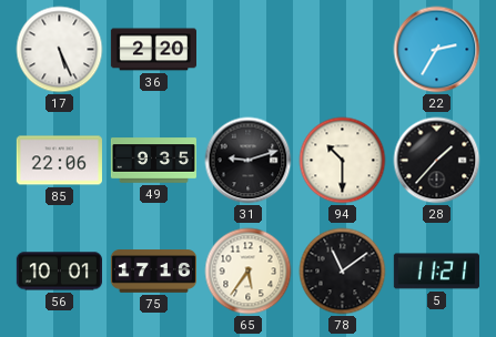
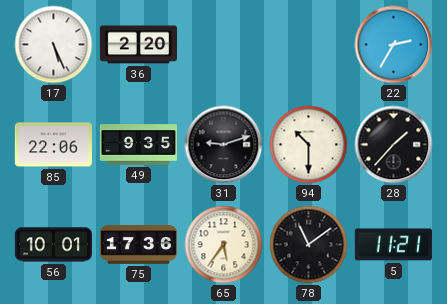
75: 17:16 -> 17:36
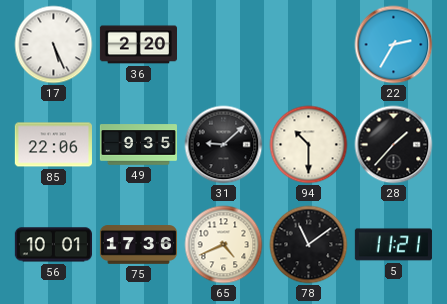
31: 9:12 -> 9:08
65: 5:36 -> 4:41
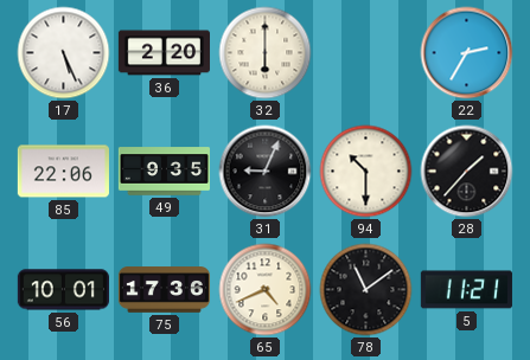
32: none -> 6:00
31: 9:08 -> 9:04
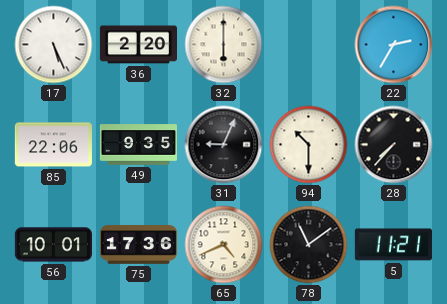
28: 1:37 -> 7:37
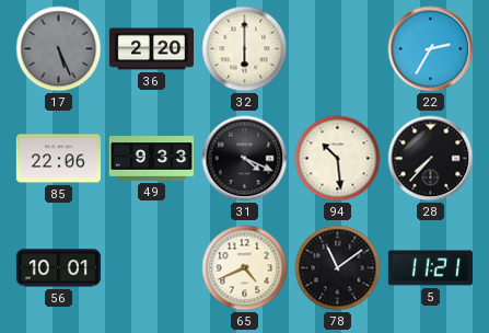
17 dial: white -> grey
49: 9:35 -> 9:33
31: 9:04 -> 4:19
94: 10:30 -> 10:29
75: 17:36 -> none
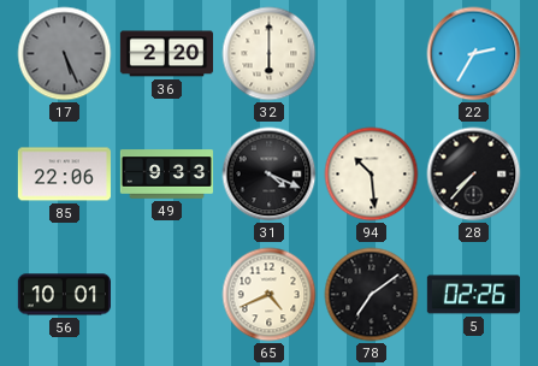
78: 11:09 -> 7:09
5: 11:21 -> 02:26
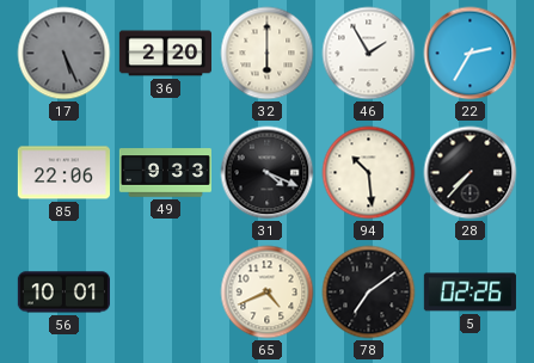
46: none -> 1:55
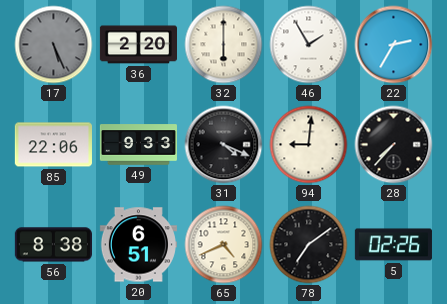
94: 10:29 -> 9:01
56: 10:01 -> 8:38
20: none -> 6:51
